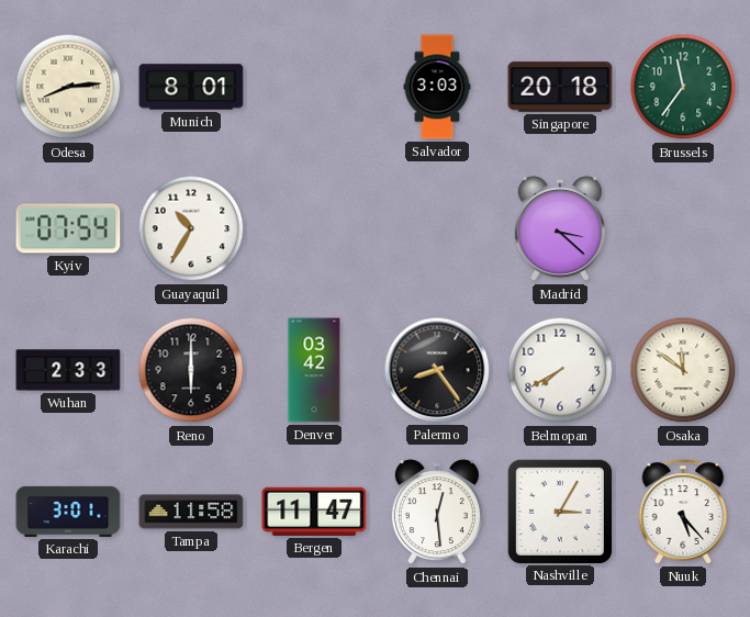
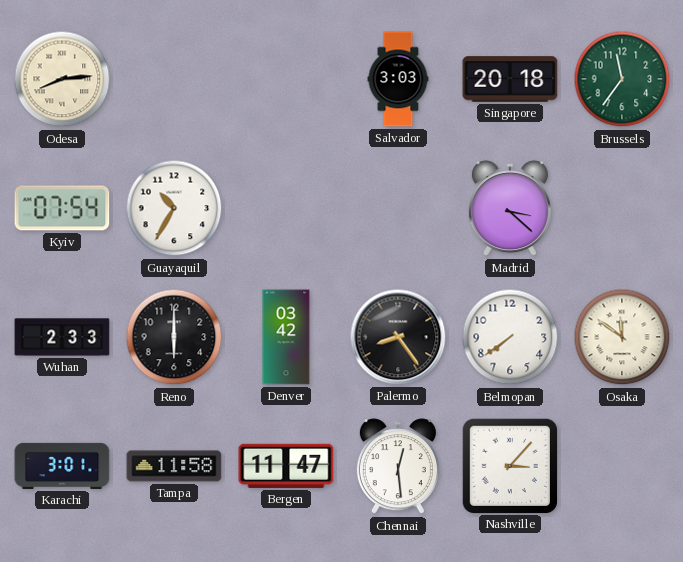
Munich: 8:01 -> none
Belmopan: 7:40 -> 7:39
Nashville: 3:05 -> 3:07
Nuuk: 5:23 -> none
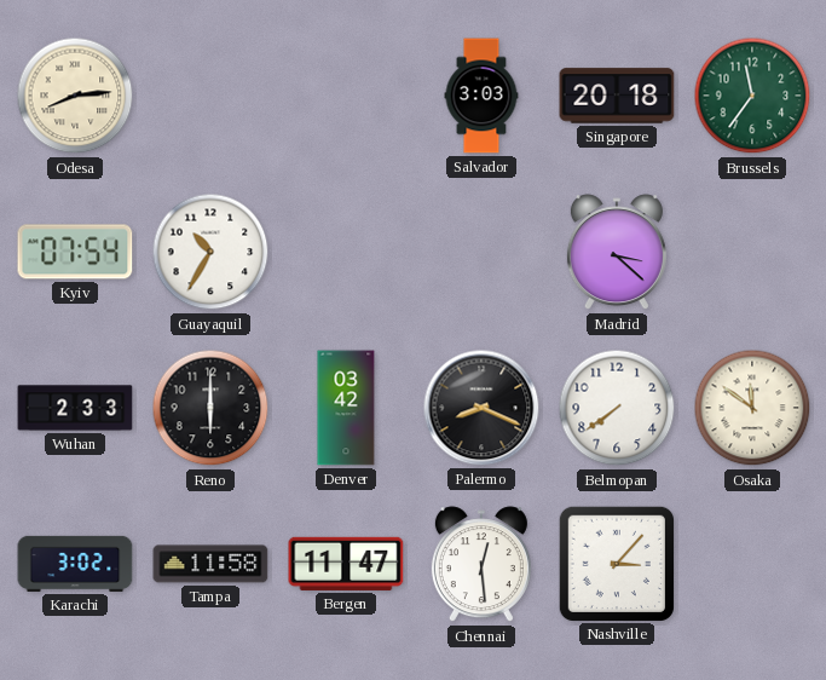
Palermo: 8:24 -> 8:19
Karachi: 3:01 -> 3:02
